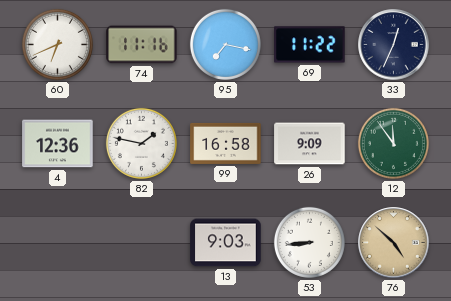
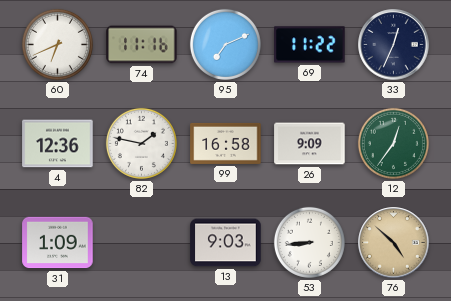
95: 7:17 -> 7:11
12: 11:54 -> 12:36
31: none -> 1:09
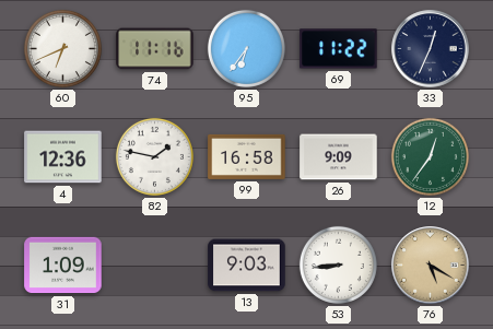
95: 7:11 -> 6:36
76: 4:52 -> 5:20
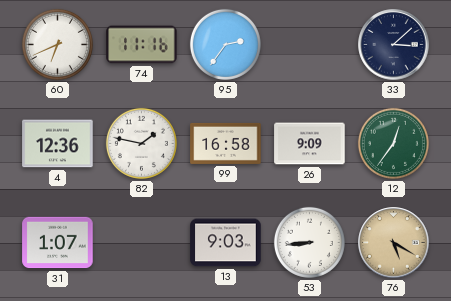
95: 6:36 -> 2:36
69: 11:22 -> none
33: 12:34 -> 3:08
31: 1:09 -> 1:07
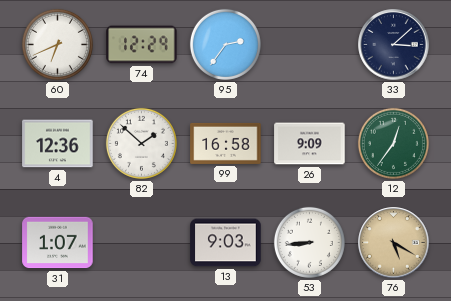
74: 11:16 -> 12:29
82: 1:47 -> 1:52
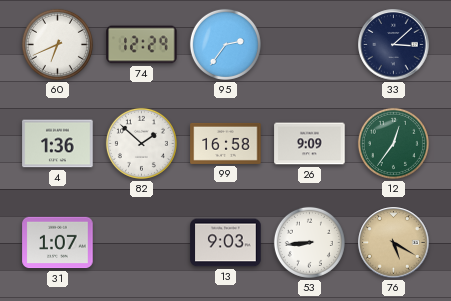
4: 12:36 -> 1:36
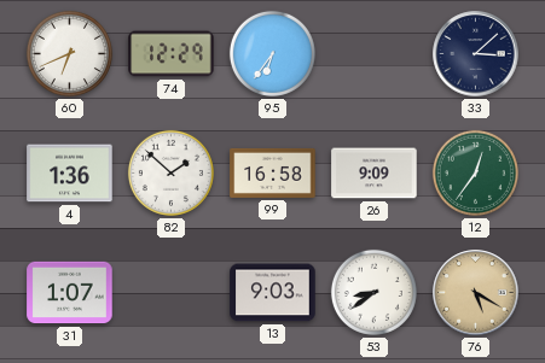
95: 2:36 -> 6:36
53: 8:44 -> 8:39
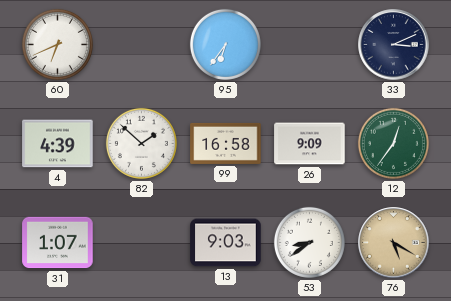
74: 12:29 -> none
33: 3:08 -> 3:11
4: 1:36 -> 4:39
